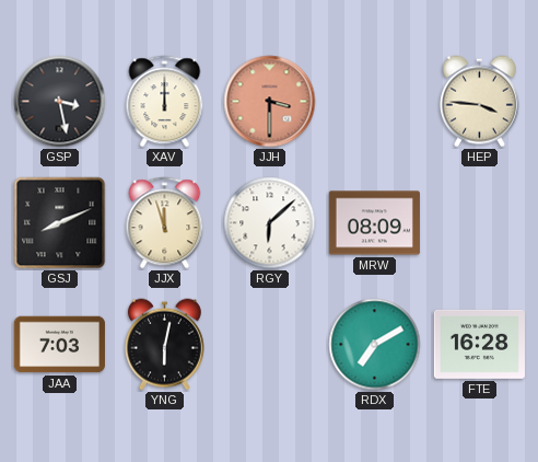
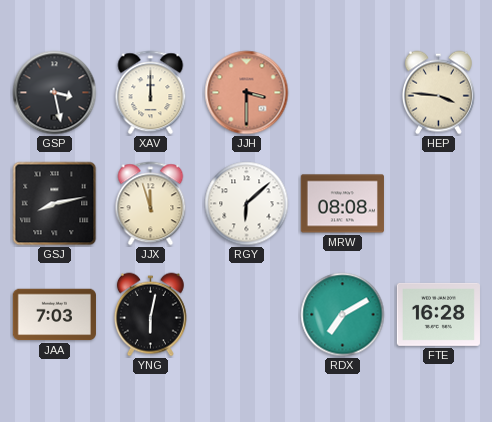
GSJ: 8:11 -> 8:13
MRW: 08:09 -> 08:08
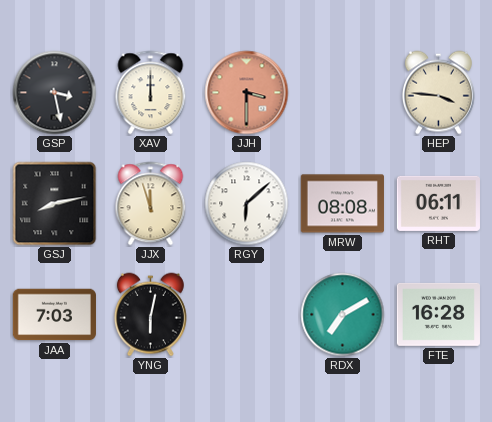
RHT: none -> 06:11
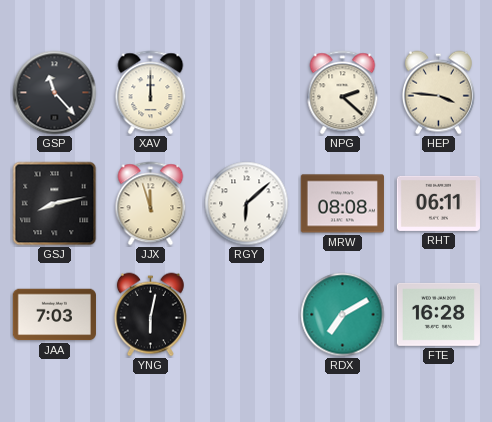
GSP: 3:28 -> 11:23
JJH: 3:30 -> none
NPG: none -> 2:22
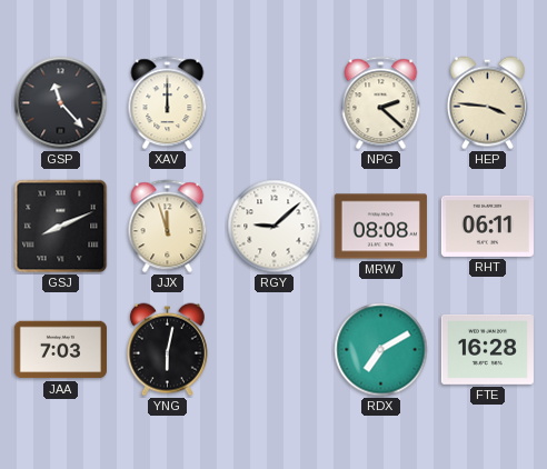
GSJ: 8:13 -> 8:11
RGY: 6:08 -> 9:08
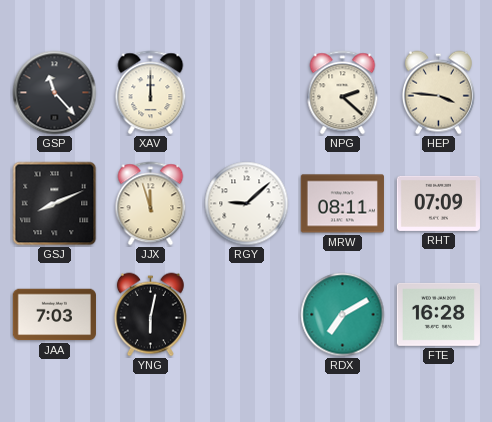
MRW: 08:08 -> 08:11
RHT: 06:11 -> 07:09
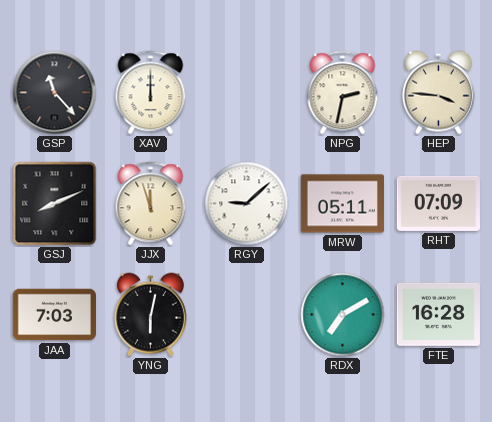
NPG: 2:22 -> 2:32
MRW: 08:11 -> 05:11
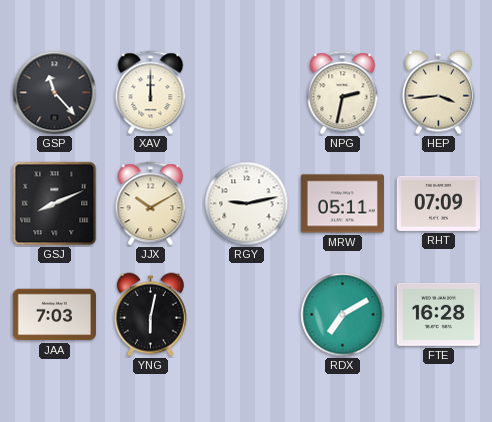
HEP: 3:46 -> 3:44
JJX: 11:57 -> 10:10
RGY: 9:08 -> 9:13
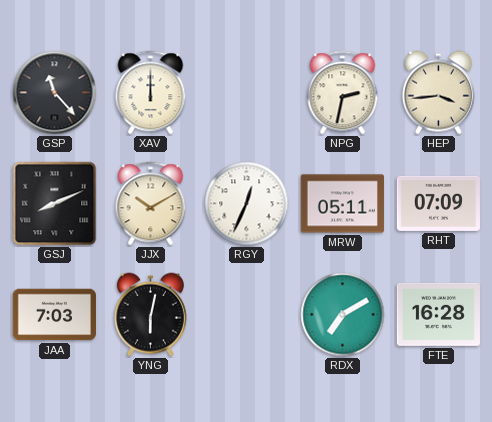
RGY: 9:13 -> 12:34
